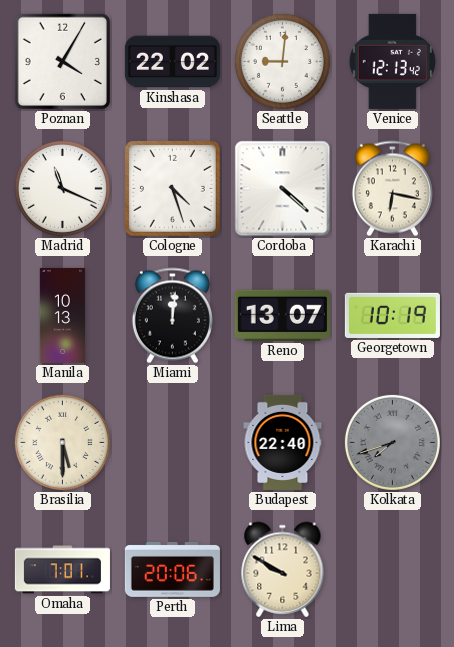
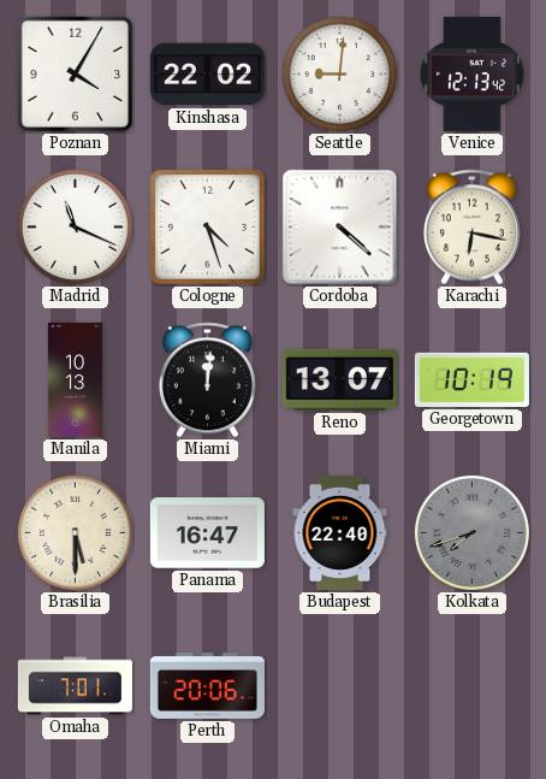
Panama: none -> 16:47
Lima: 9:50 -> none
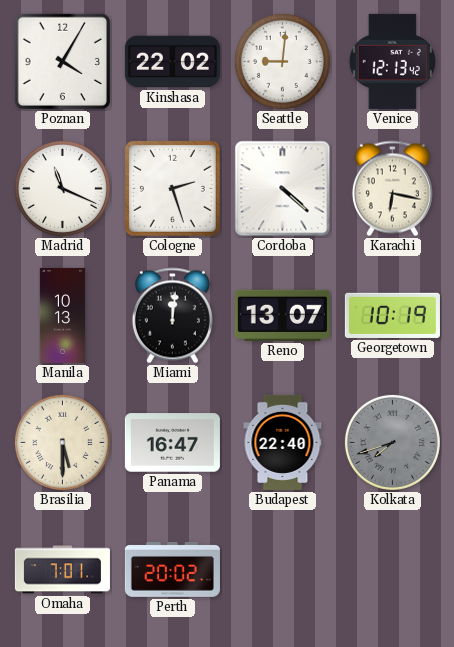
Cologne: 4:27 -> 2:27
Perth: 20:06 -> 20:02
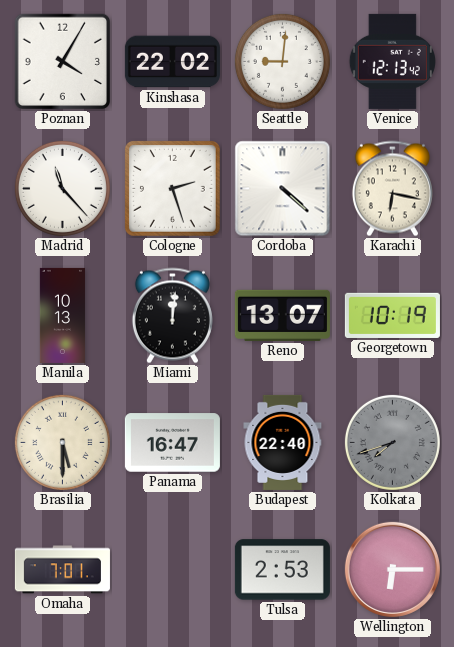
Madrid: 11:19 -> 11:23
Perth: 20:02 -> none
Tulsa: none -> 2:53
Wellington: none -> 6:15
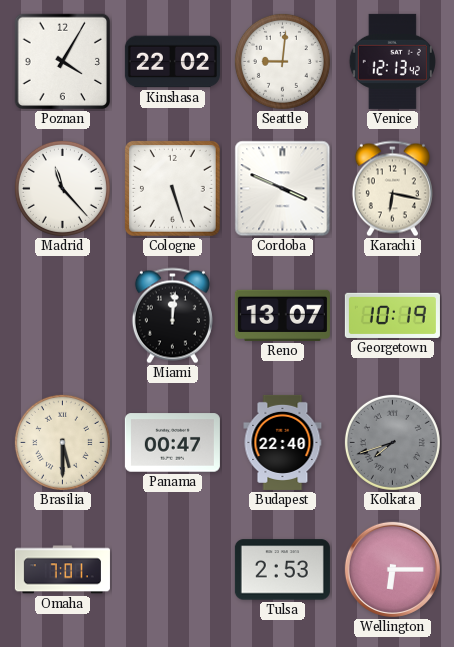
Cologne: 2:27 -> 5:27
Cordoba: 4:22 -> 3:49
Manila: 10:13 -> none
Panama: 16:47 -> 00:47
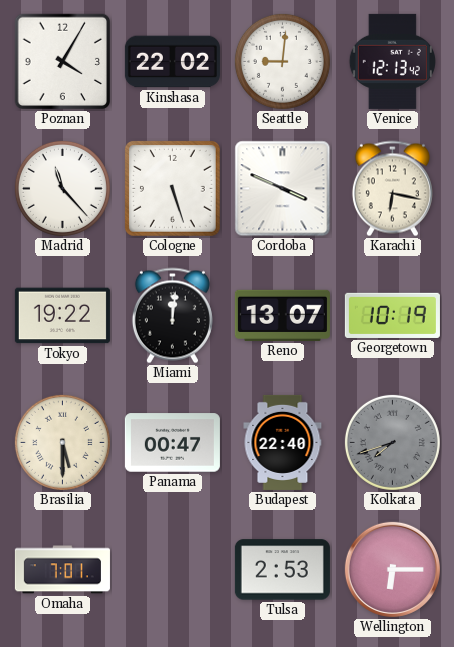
Tokyo: none -> 19:22
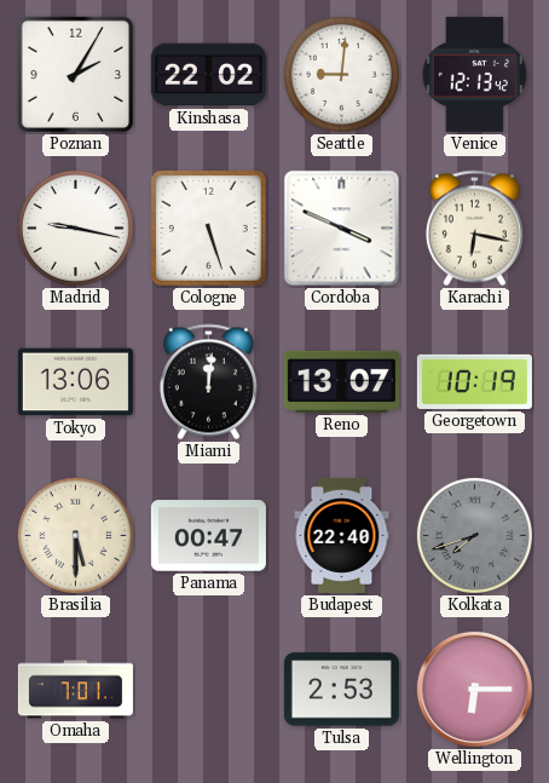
Poznan: 4:05 -> 2:05
Madrid: 11:23 -> 9:17
Tokyo: 19:22 -> 13:06
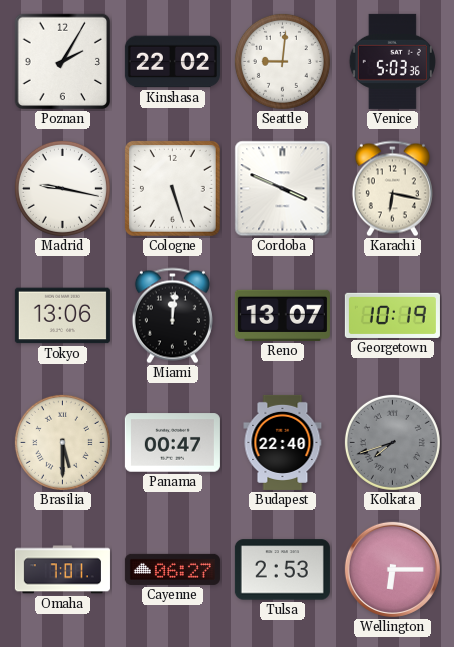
Venice: 12:13 -> 5:03
Cayenne: none -> 06:27
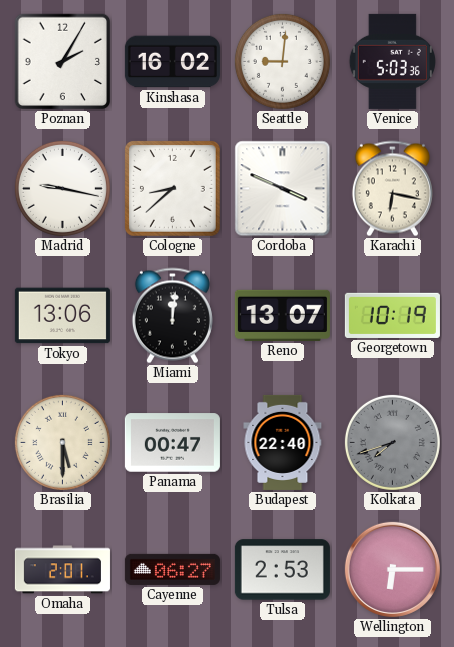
Kinshasa: 22:02 -> 16:02
Cologne: 5:27 -> 8:38
Omaha: 7:01 -> 2:01
